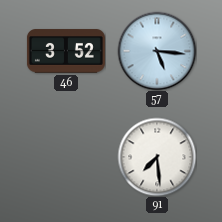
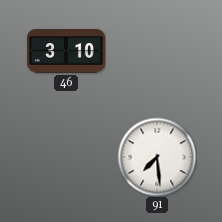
46: 3:52 -> 3:10
57: 5:16 -> none
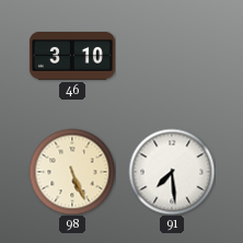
98: none -> 5:26
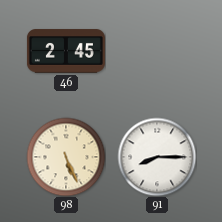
46: 3:10 -> 2:45
91: 7:29 -> 8:15
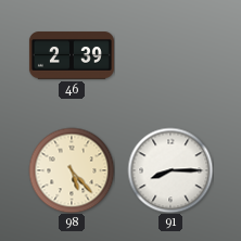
46: 2:45 -> 2:39
98: 5:26 -> 5:23
